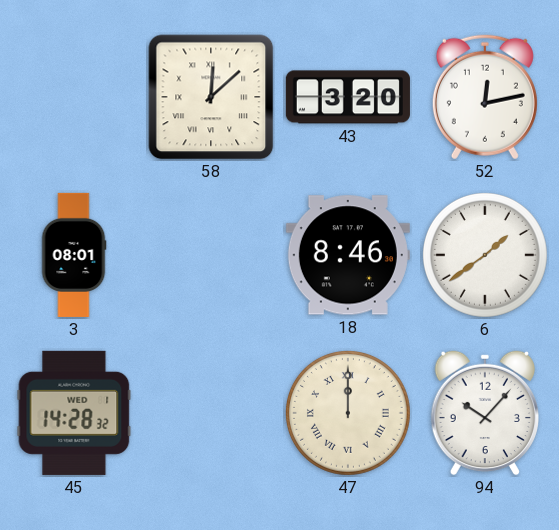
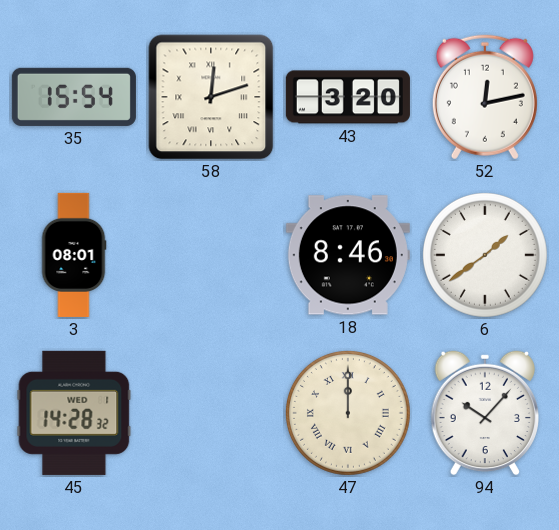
35: none -> 15:54
58: 12:08 -> 12:12
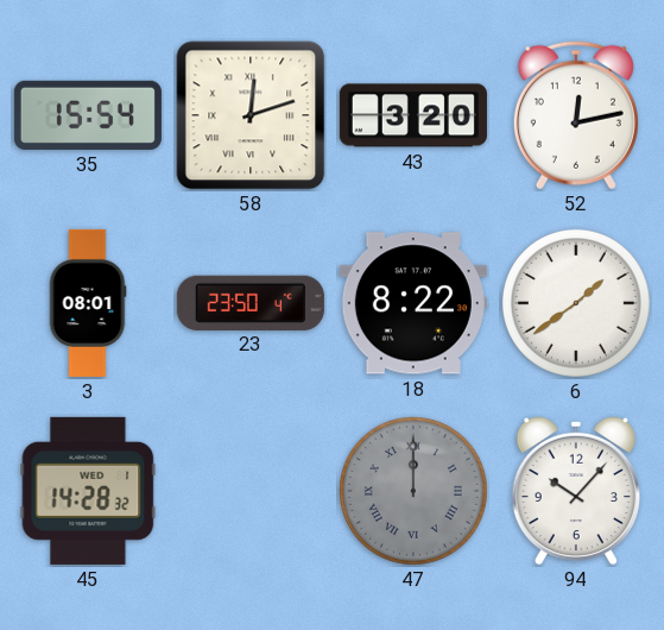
23: none -> 23:50
18: 8:46 -> 8:22
47 dial: cream -> grey
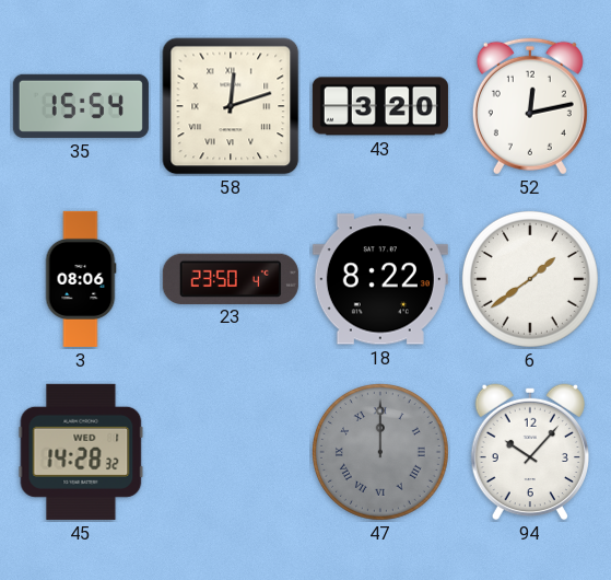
3: 08:01 -> 08:06
